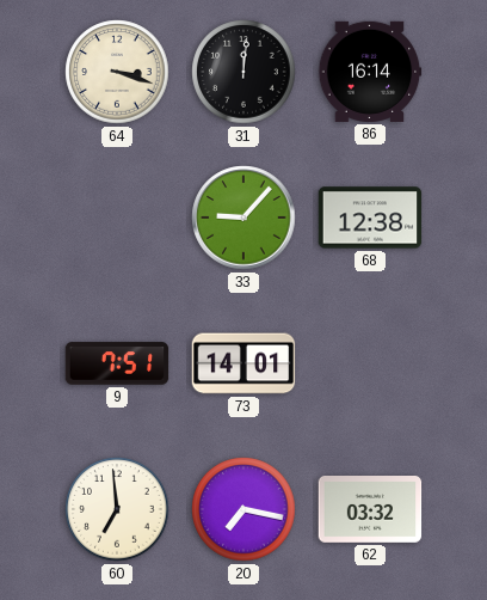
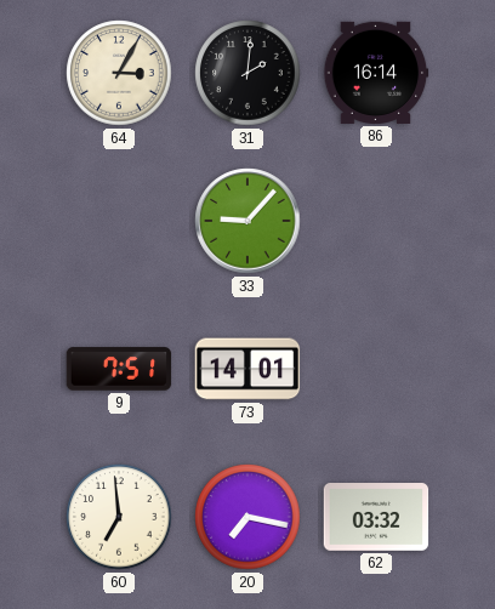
64: 3:18 -> 3:05
31: 12:01 -> 2:01
68: 12:38 -> none
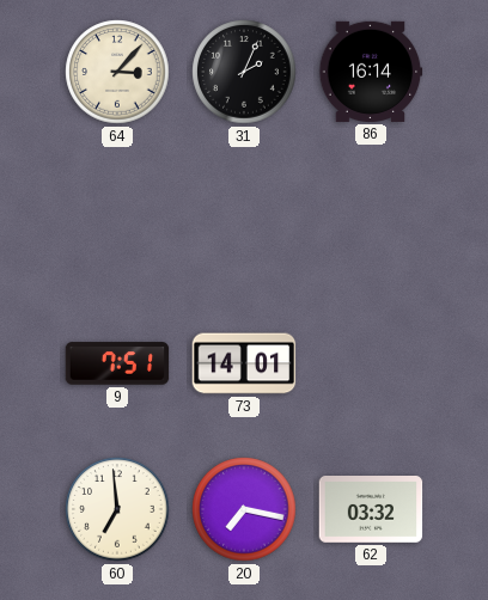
64: 3:05 -> 3:07
31: 2:01 -> 2:04
33: 9:07 -> none
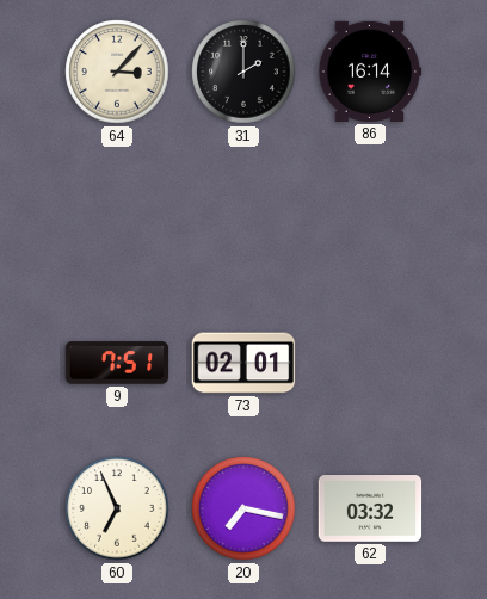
31: 2:04 -> 2:00
73: 14:01 -> 02:01
60: 6:59 -> 6:56
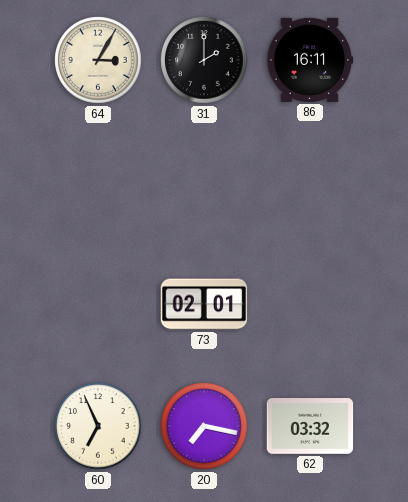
64: 3:07 -> 3:05
86: 16:14 -> 16:11
9: 7:51 -> none
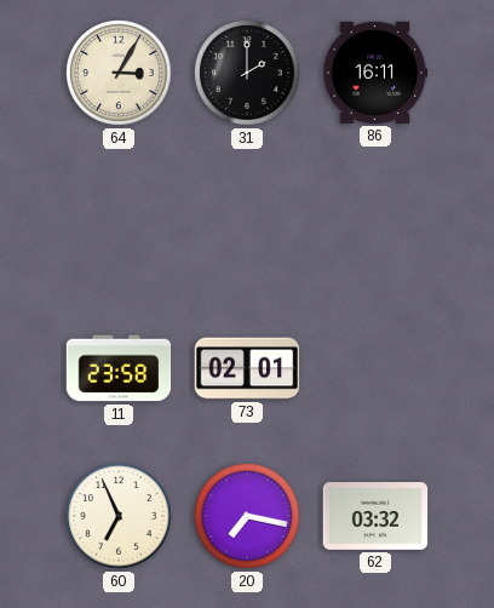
11: none -> 23:58
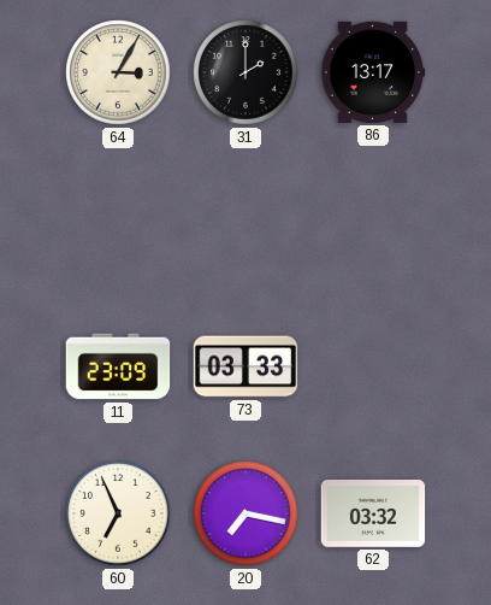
86: 16:11 -> 13:17
11: 23:58 -> 23:09
73: 02:01 -> 03:33
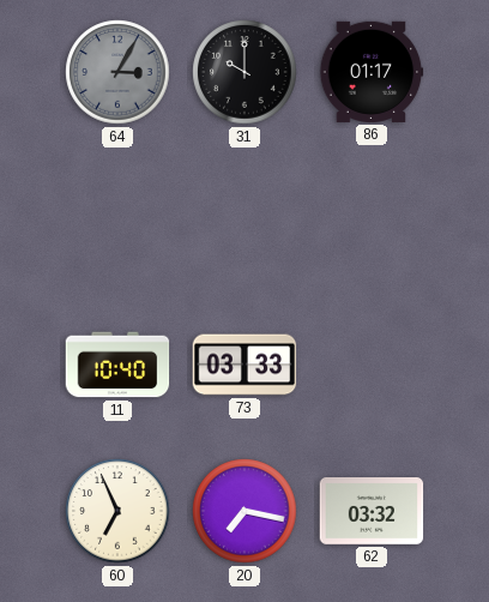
64 dial: cream -> grey
31: 2:00 -> 10:00
86: 13:17 -> 01:17
11: 23:09 -> 10:40
